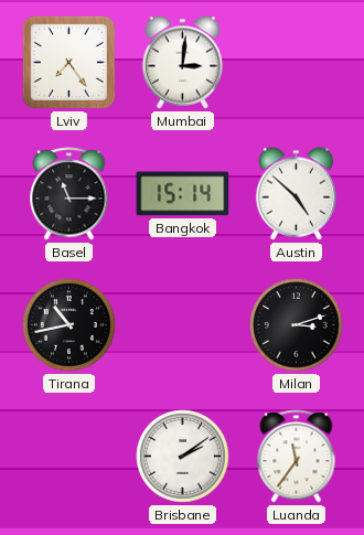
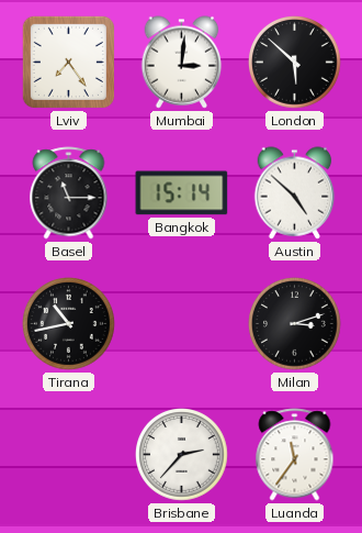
London: none -> 5:52
Brisbane: 2:09 -> 2:37
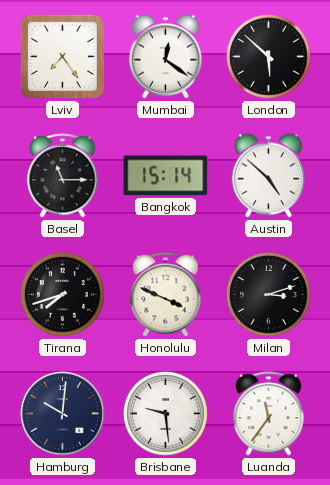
Mumbai: 3:01 -> 12:21
Tirana: 10:43 -> 7:42
Honolulu: none -> 3:49
Hamburg: none -> 10:01
Brisbane: 2:37 -> 9:29
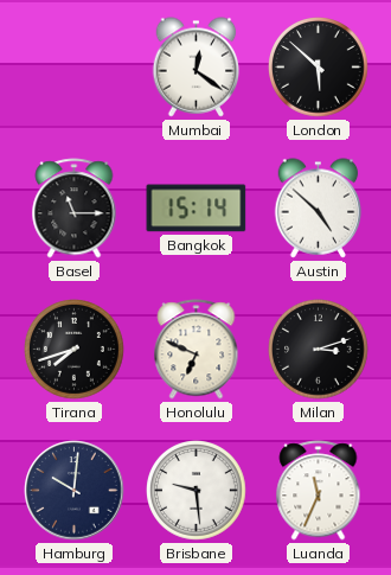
Lviv: 7:24 -> none
Honolulu: 3:49 -> 6:49
Luanda: 11:36 -> 11:34
